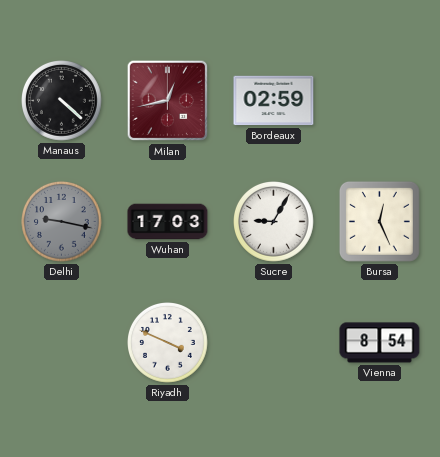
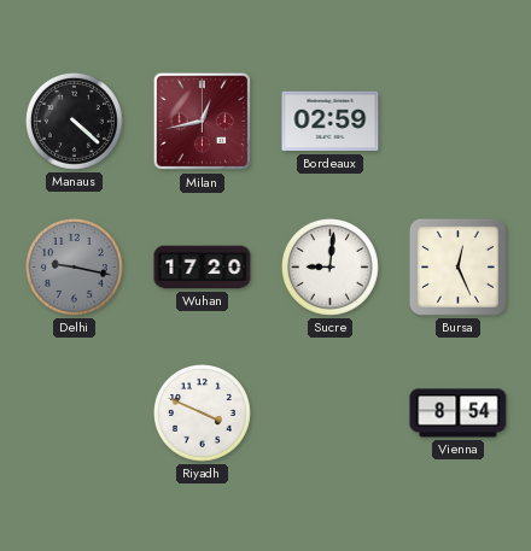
Wuhan: 17:03 -> 17:20
Sucre: 9:05 -> 9:01
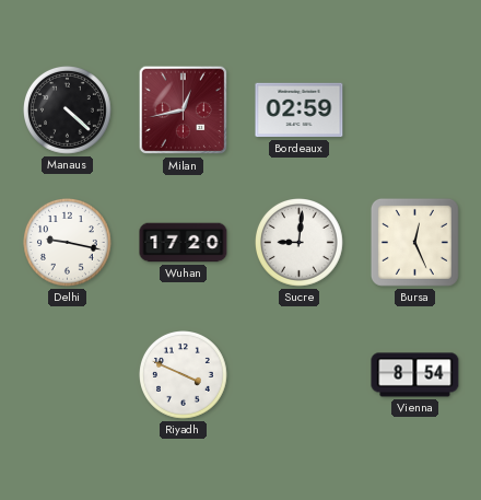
Delhi dial: grey -> white
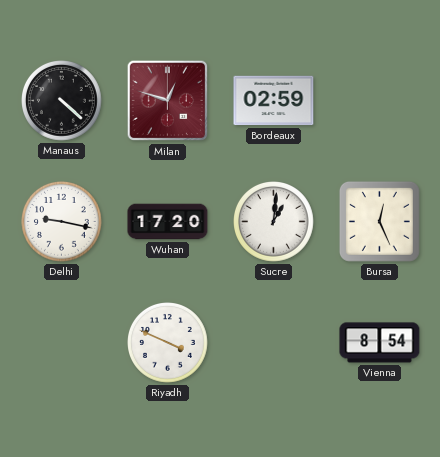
Milan: 12:43 -> 12:48
Sucre: 9:01 -> 1:01
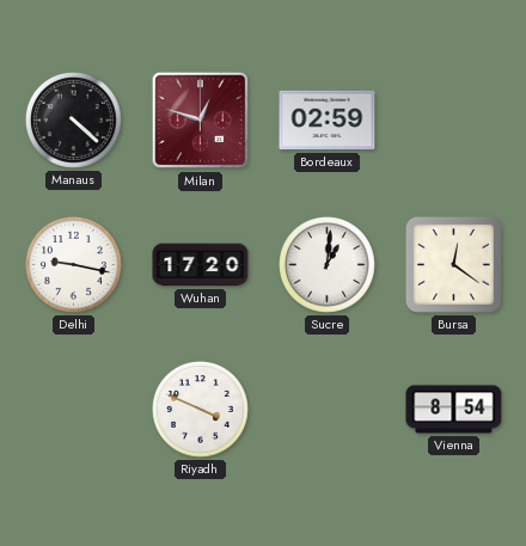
Bursa: 12:26 -> 12:21
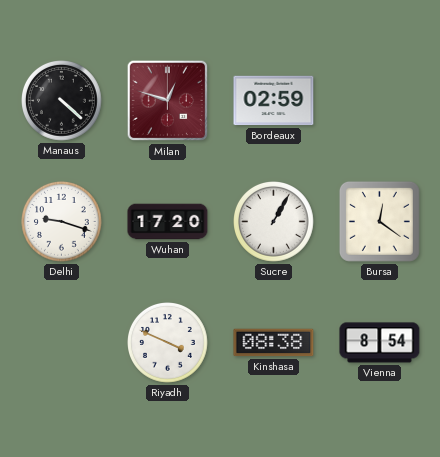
Delhi: 9:17 -> 9:18
Sucre: 1:01 -> 1:05
Kinshasa: none -> 08:38
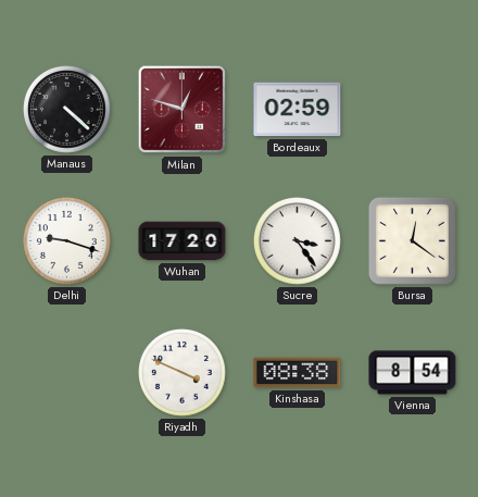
Sucre: 1:05 -> 3:24
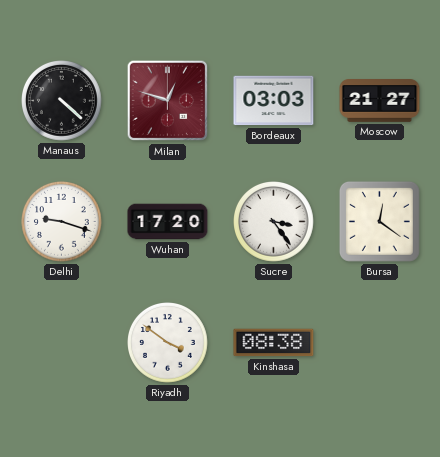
Bordeaux: 02:59 -> 03:03
Moscow: none -> 21:27
Riyadh: 3:49 -> 3:51
Vienna: 8:54 -> none
